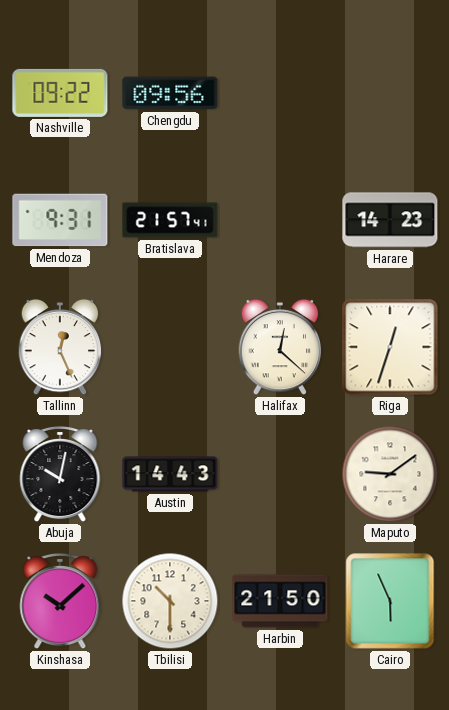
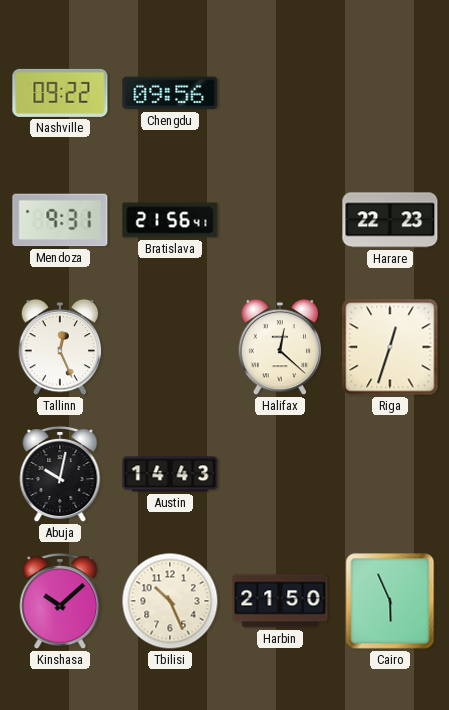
Bratislava: 21:57 -> 21:56
Harare: 14:23 -> 22:23
Maputo: 9:09 -> none
Tbilisi: 10:30 -> 10:26
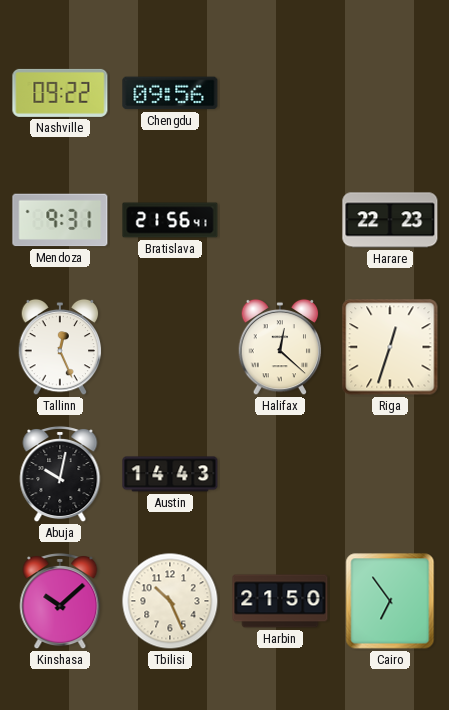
Cairo: 5:56 -> 6:54
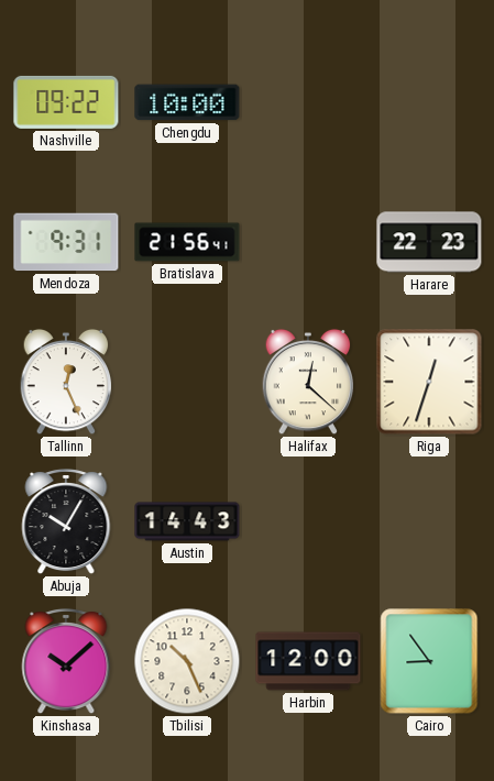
Chengdu: 09:56 -> 10:00
Abuja: 10:02 -> 10:05
Harbin: 21:50 -> 12:00
Cairo: 6:54 -> 8:54
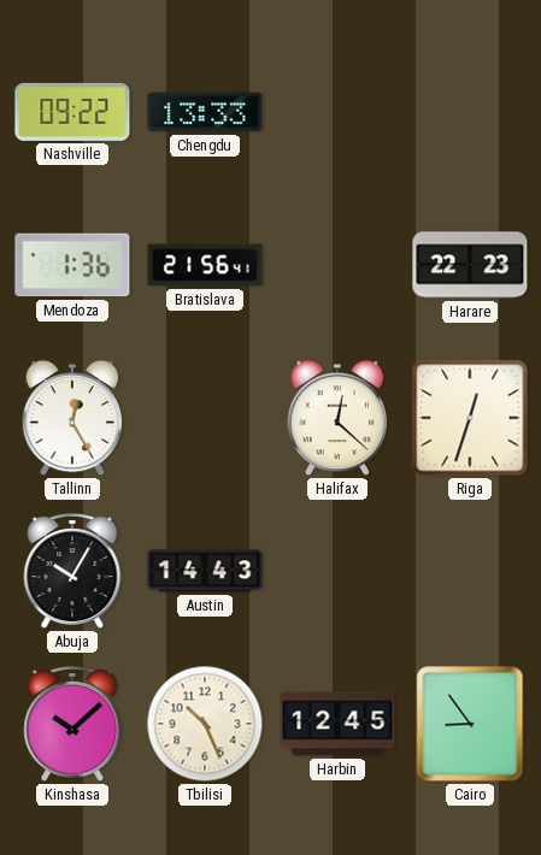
Chengdu: 10:00 -> 13:33
Mendoza: 9:31 -> 1:36
Tallinn: 12:26 -> 12:25
Harbin: 12:00 -> 12:45
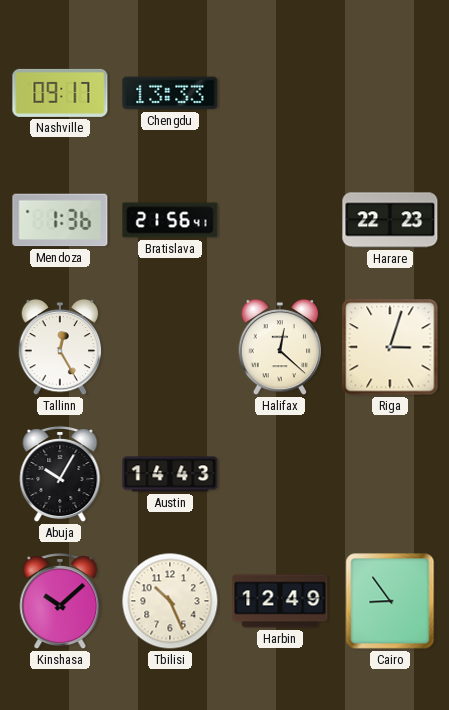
Nashville: 09:22 -> 09:17
Riga: 12:33 -> 3:03
Harbin: 12:45 -> 12:49
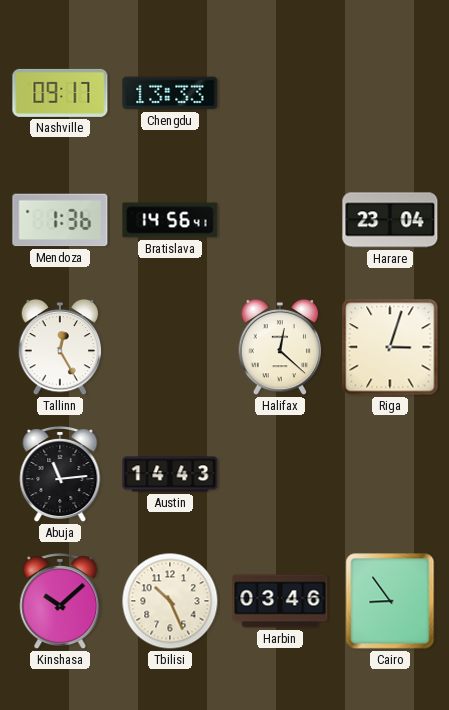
Bratislava: 21:56 -> 14:56
Harare: 22:23 -> 23:04
Abuja: 10:05 -> 11:14
Harbin: 12:49 -> 03:46
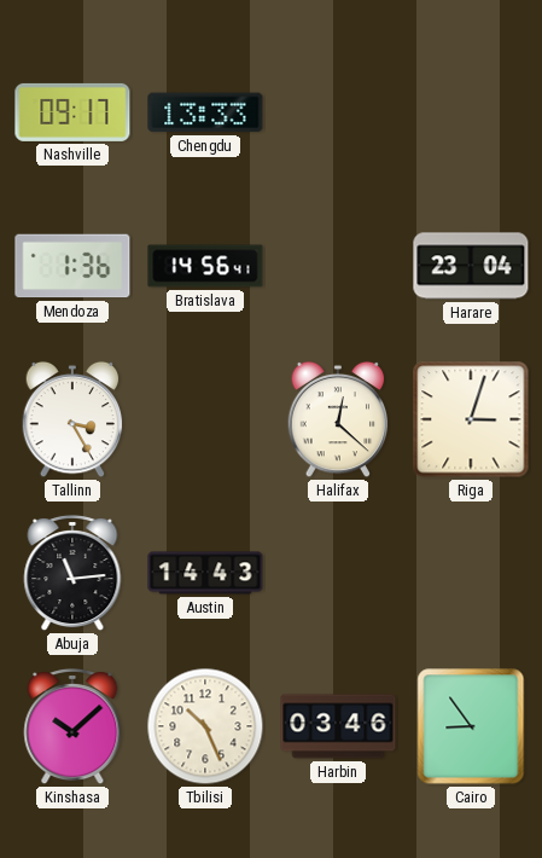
Tallinn: 12:25 -> 3:25
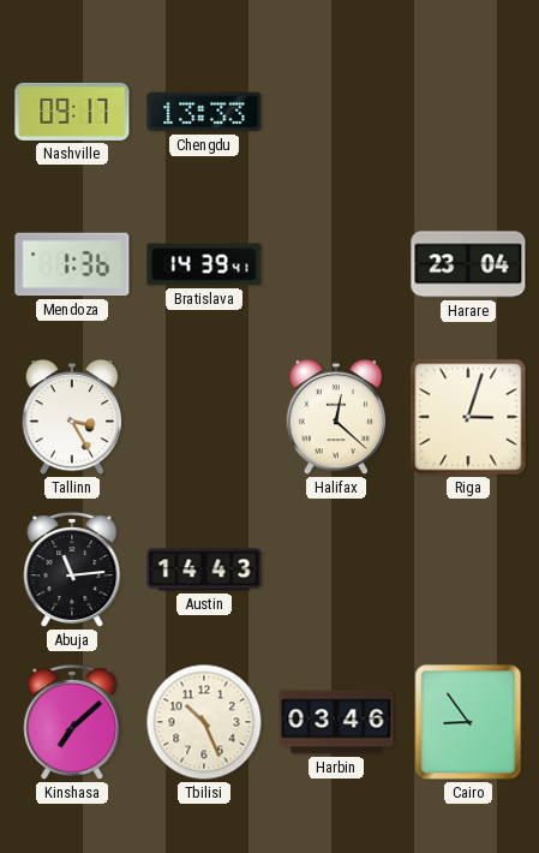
Bratislava: 14:56 -> 14:39
Kinshasa: 10:08 -> 7:08
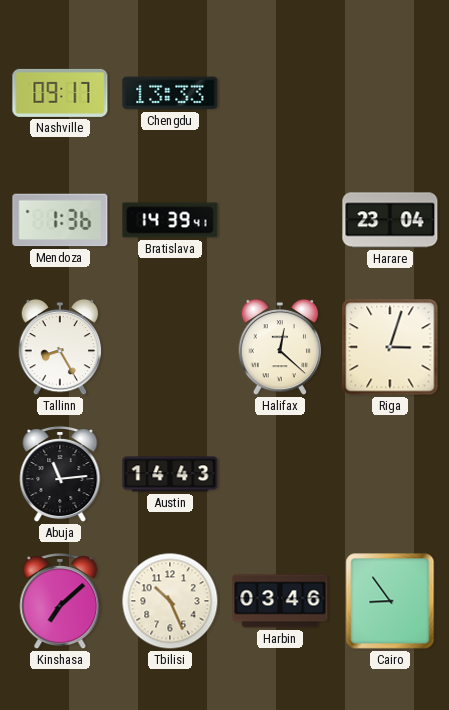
Tallinn: 3:25 -> 8:25
